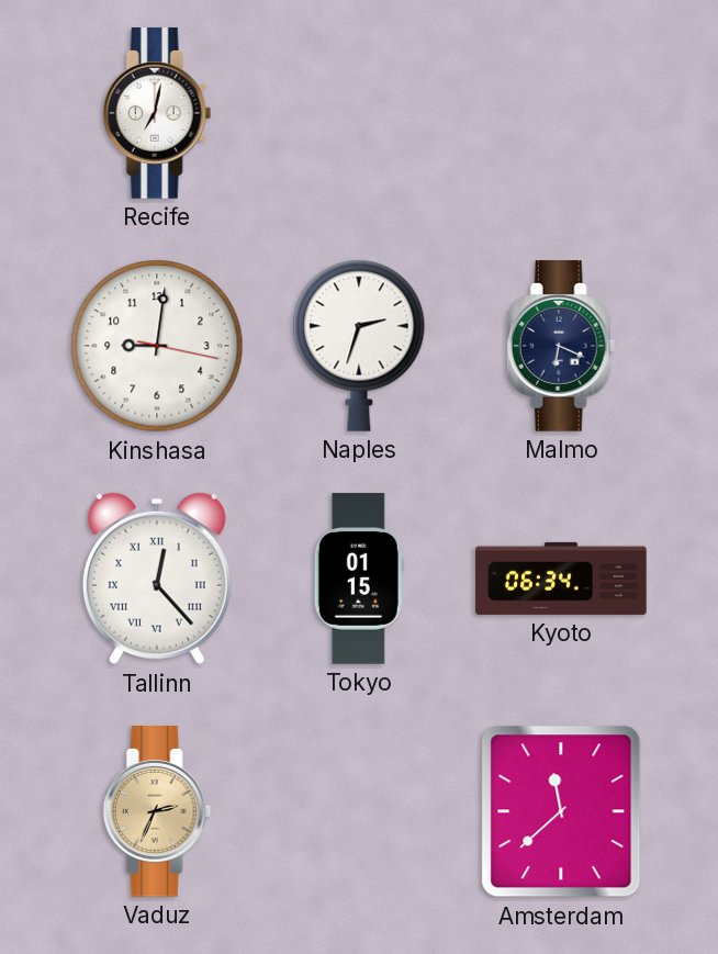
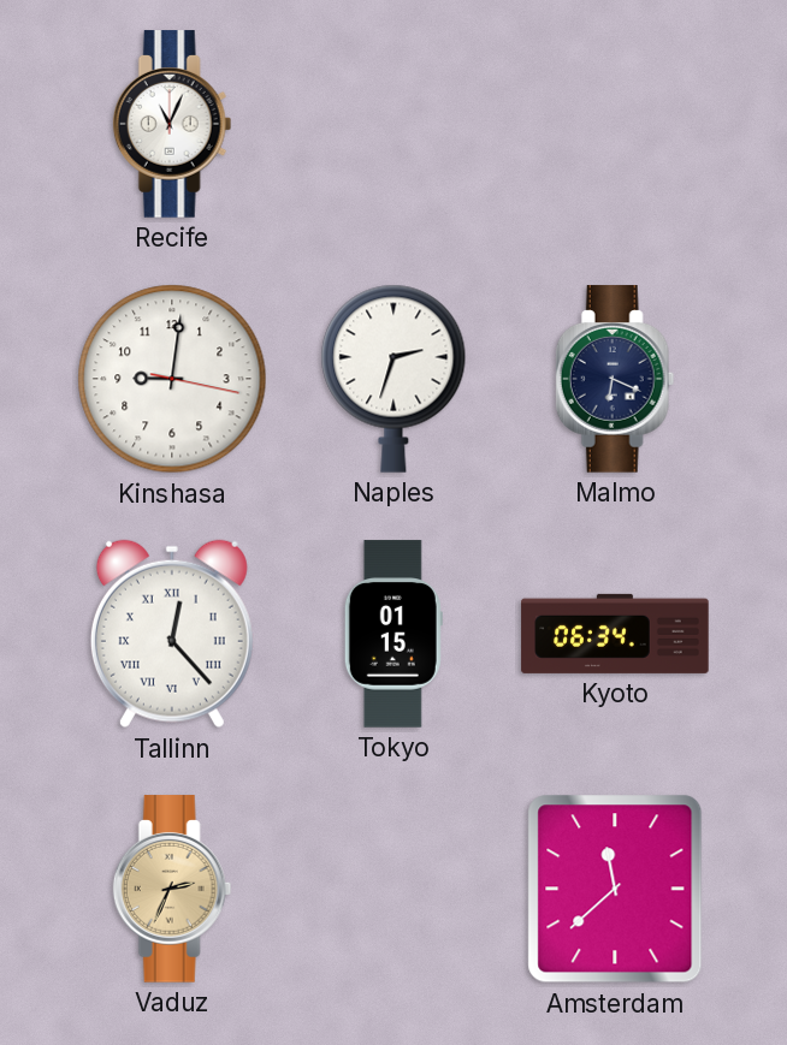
Recife: 7:02 -> 11:04
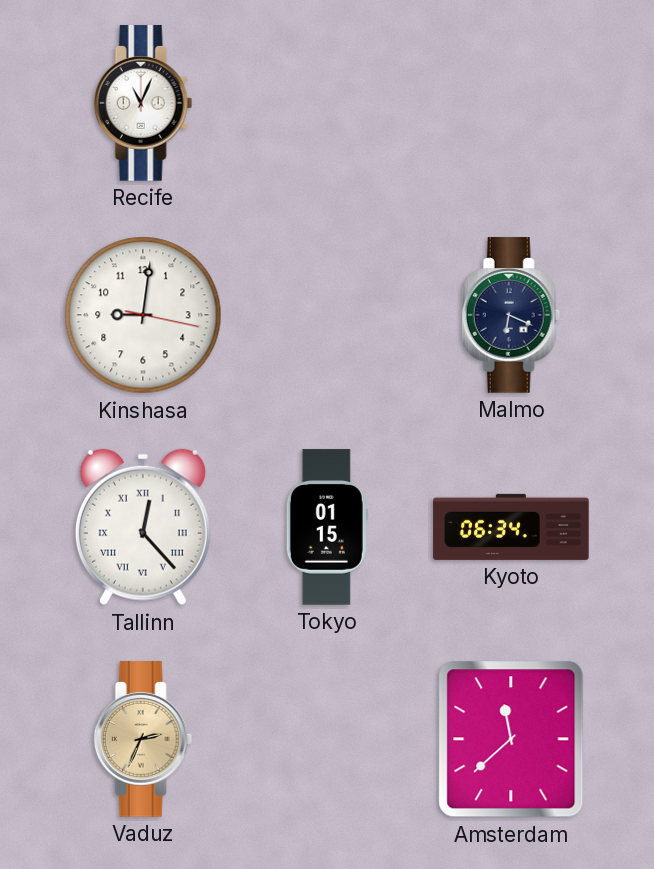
Naples: 2:33 -> none
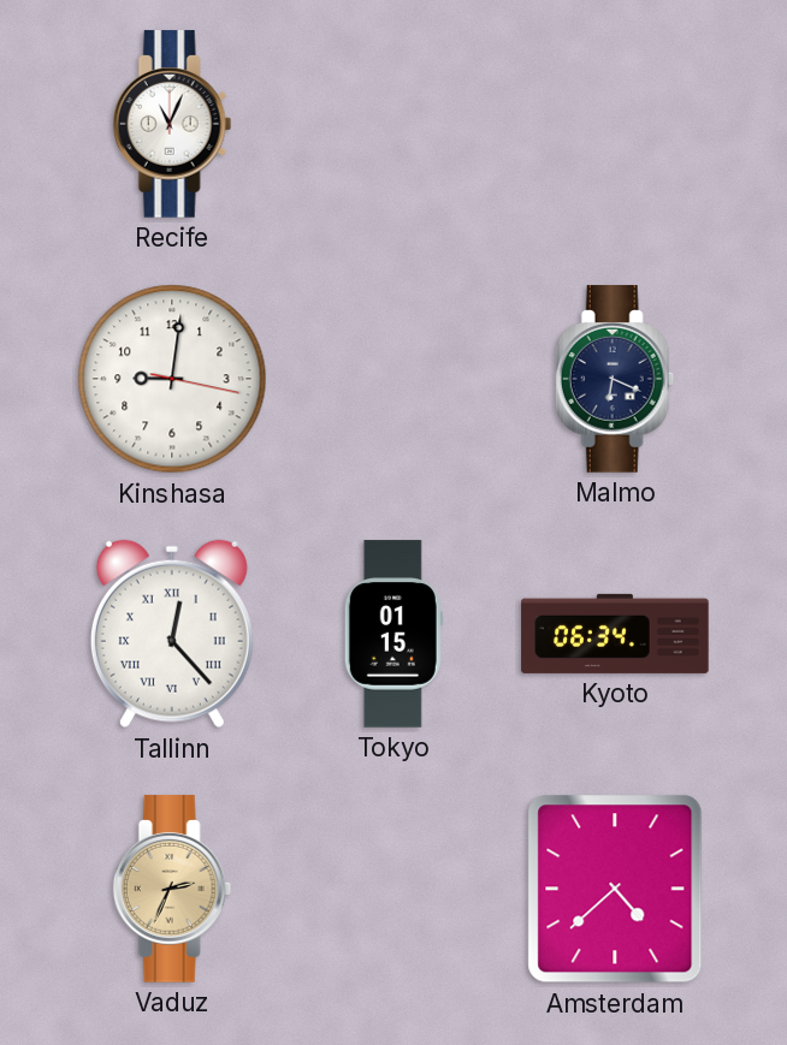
Amsterdam: 11:38 -> 4:38
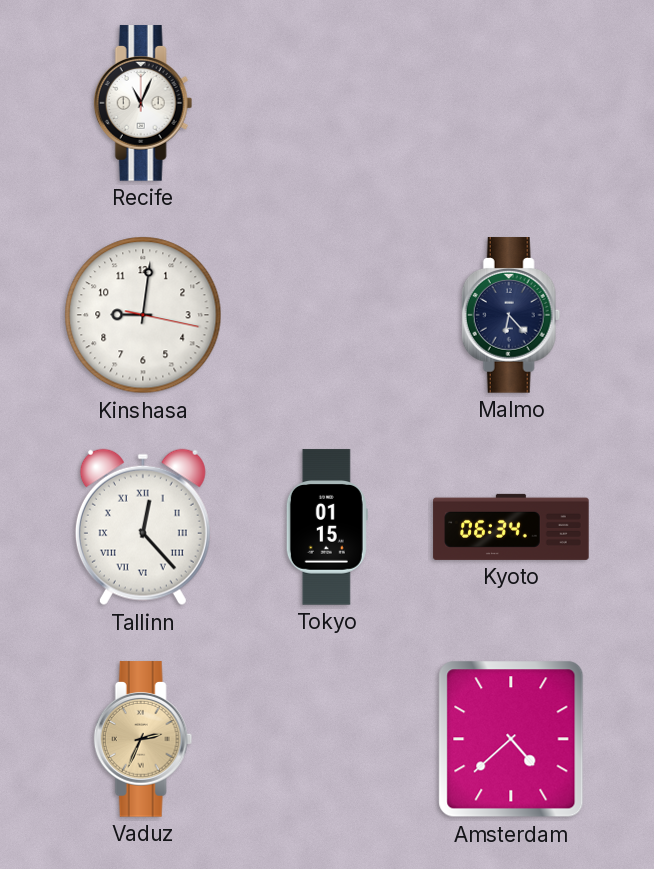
Malmo: 6:19 -> 6:23
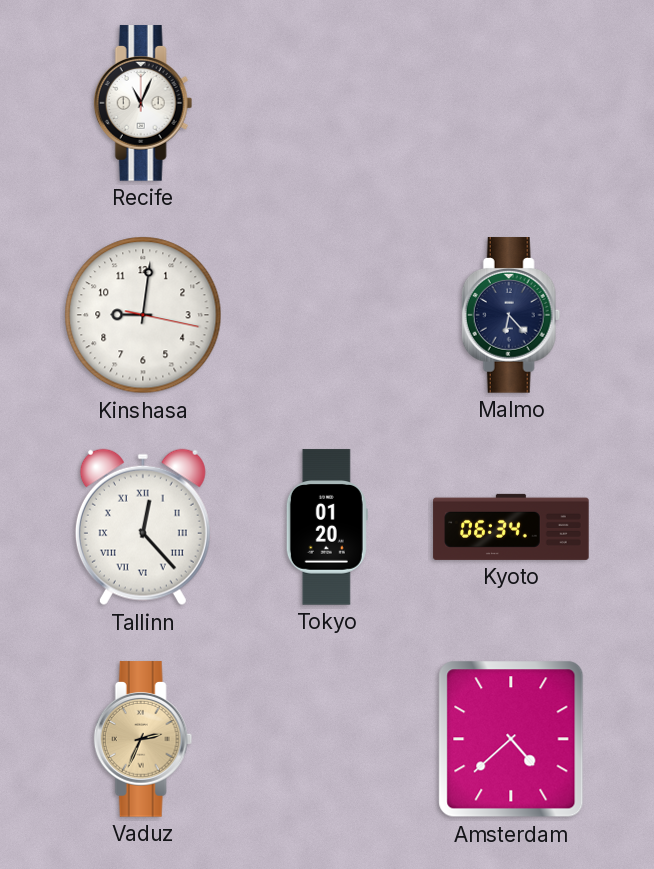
Tokyo: 01:15 -> 01:20
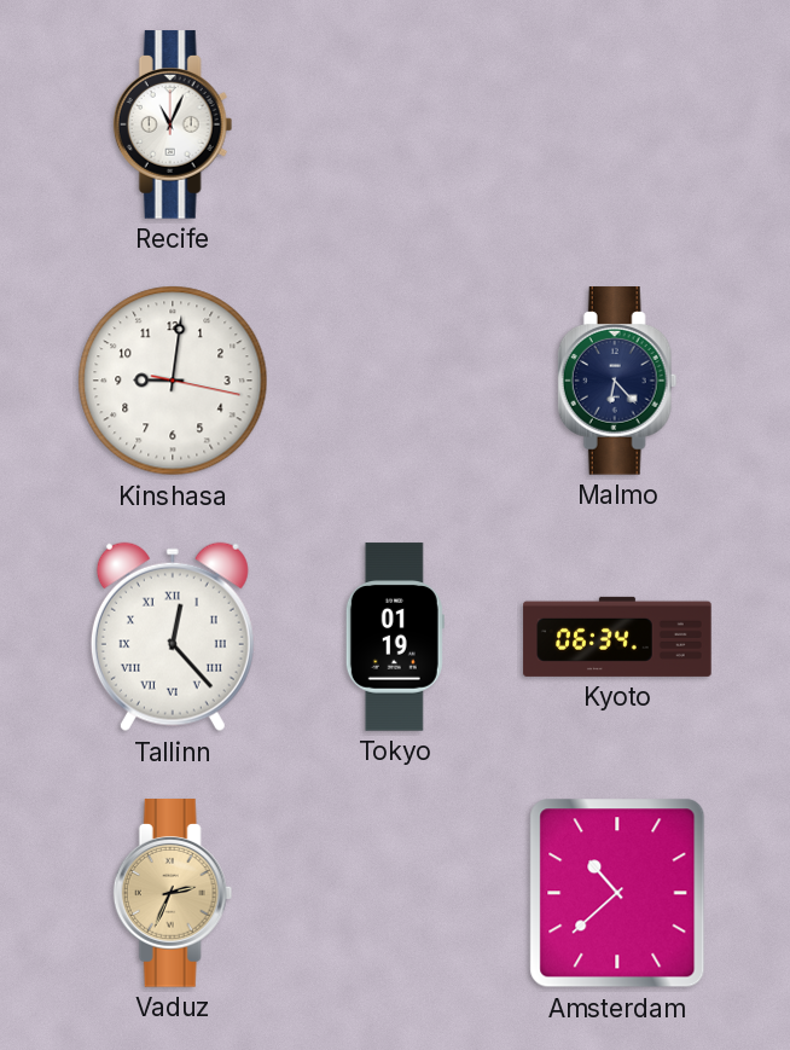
Tokyo: 01:20 -> 01:19
Amsterdam: 4:38 -> 10:38
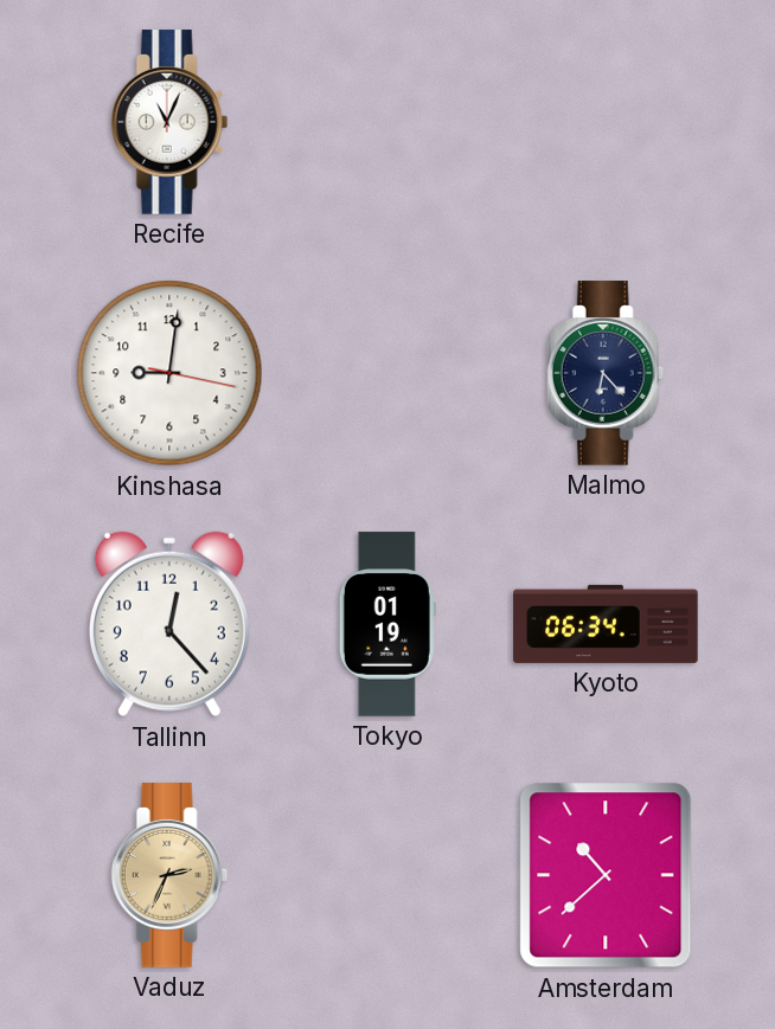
Tallinn numerals: Roman -> Arabic
